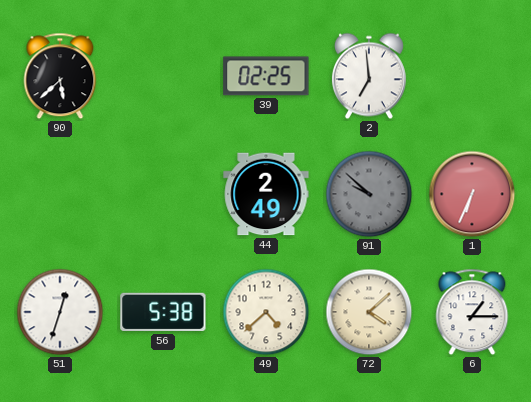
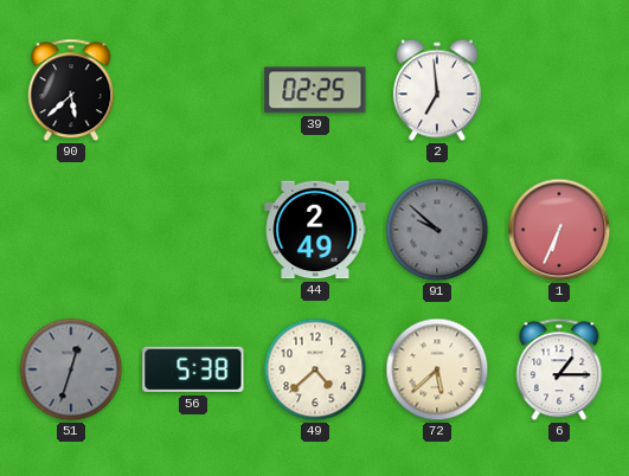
51 dial: white -> grey
72: 4:08 -> 5:38
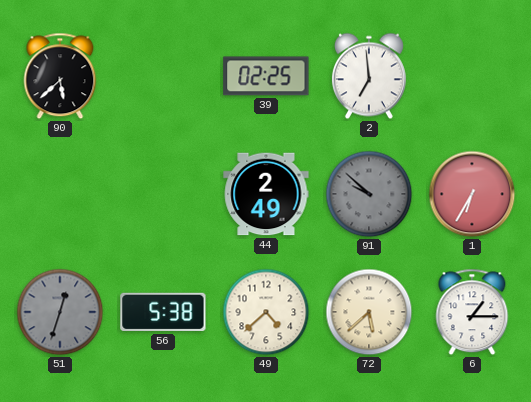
1: 6:34 -> 6:35
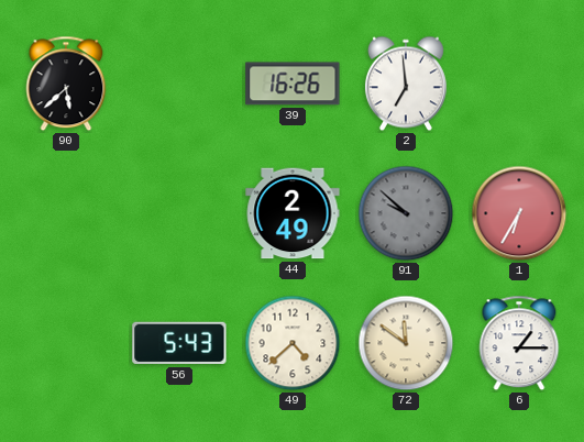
39: 02:25 -> 16:26
51: 12:33 -> none
56: 5:38 -> 5:43
72: 5:38 -> 11:51
